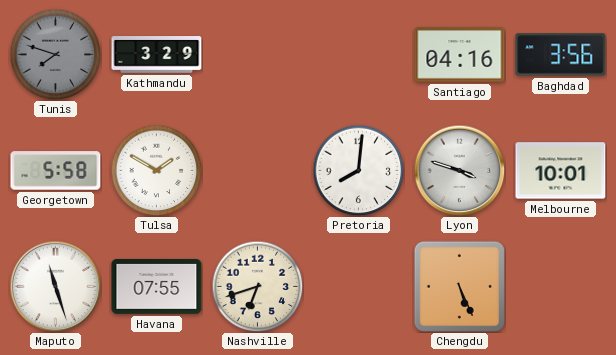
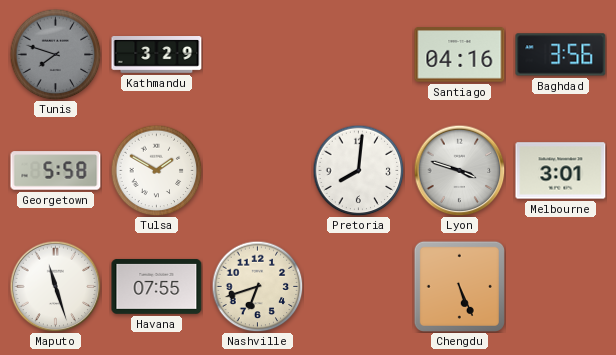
Melbourne: 10:01 -> 3:01
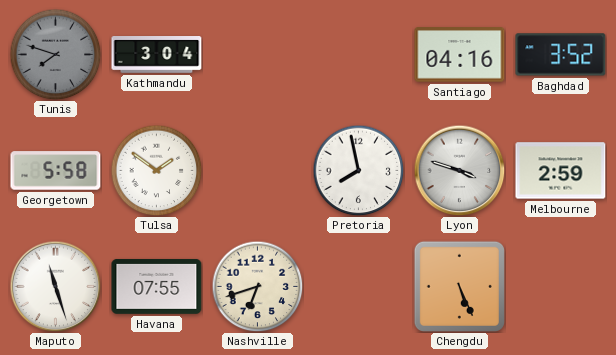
Kathmandu: 3:29 -> 3:04
Baghdad: 3:56 -> 3:52
Tulsa: 1:50 -> 1:51
Pretoria: 8:01 -> 7:58
Melbourne: 3:01 -> 2:59
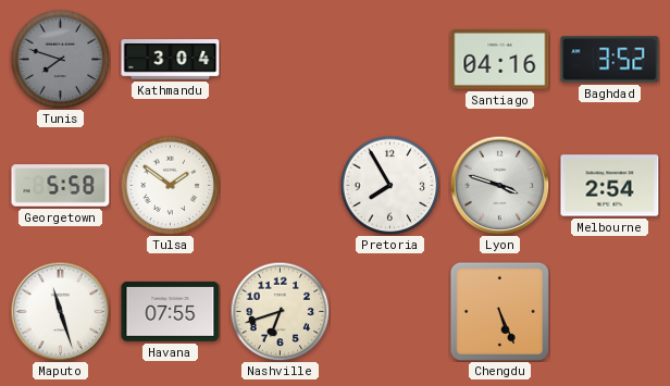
Pretoria: 7:58 -> 7:55
Melbourne: 2:59 -> 2:54
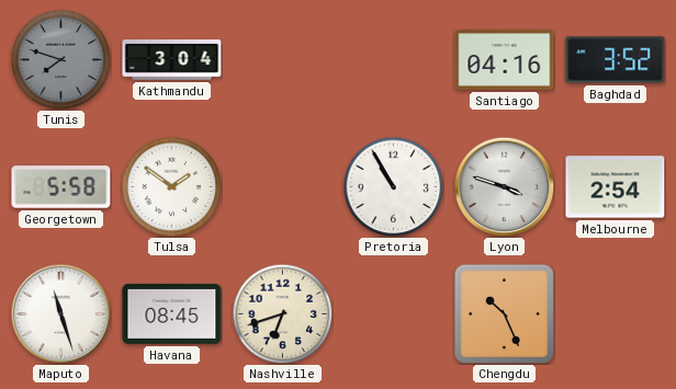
Pretoria: 7:55 -> 10:55
Havana: 07:55 -> 08:45
Chengdu: 5:26 -> 10:26
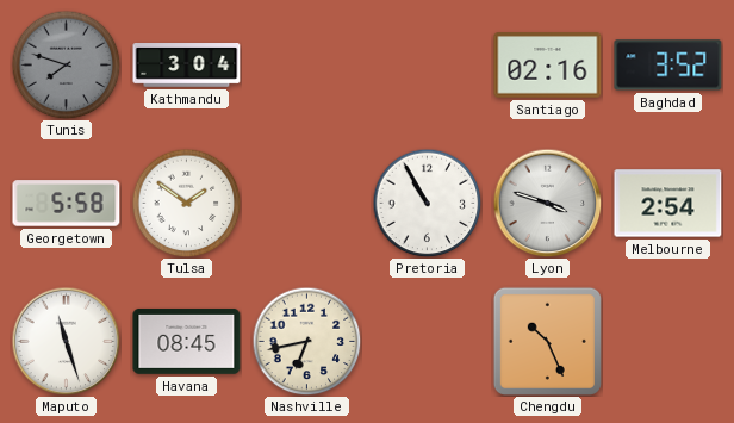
Santiago: 04:16 -> 02:16
Nashville: 6:42 -> 6:43
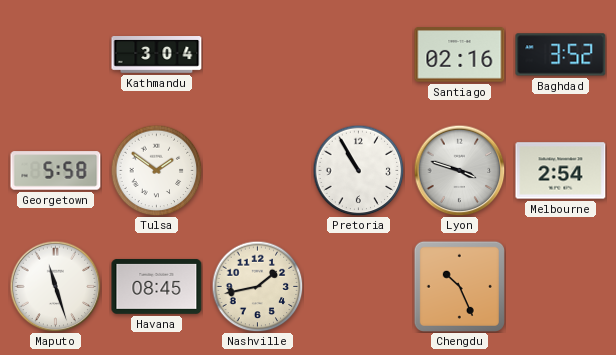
Tunis: 7:48 -> none
Nashville: 6:43 -> 1:43
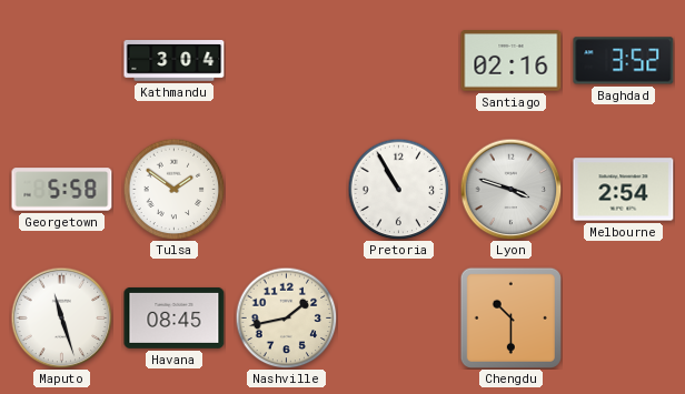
Chengdu: 10:26 -> 10:30
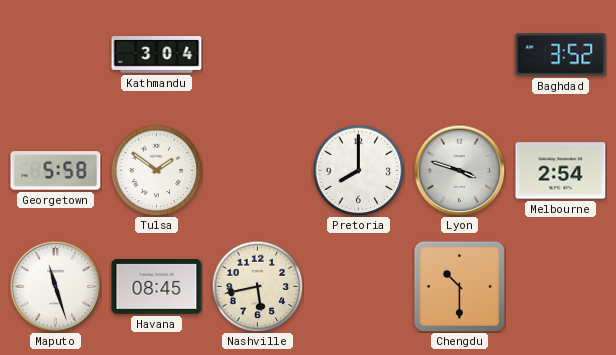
Santiago: 02:16 -> none
Pretoria: 10:55 -> 8:00
Nashville: 1:43 -> 5:43
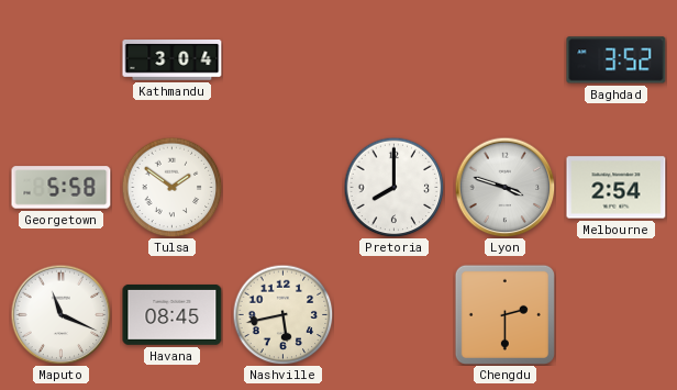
Maputo: 11:27 -> 11:19
Chengdu: 10:30 -> 2:30
